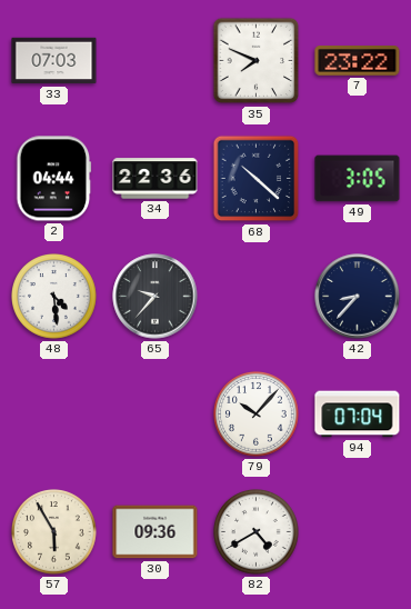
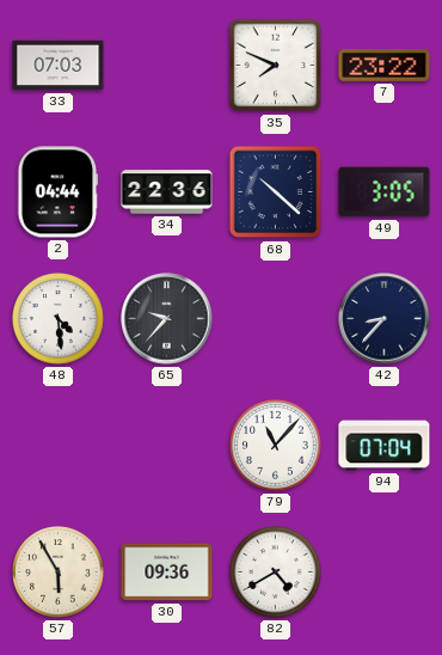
79: 10:07 -> 11:07
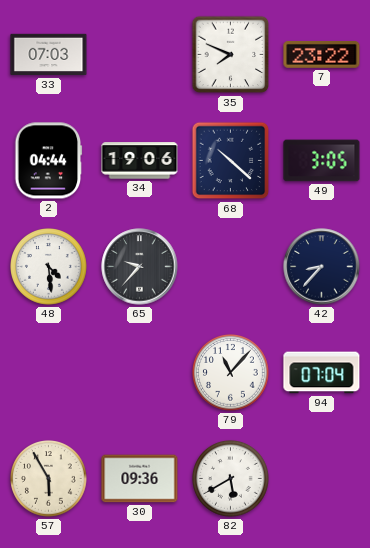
34: 22:36 -> 19:06
82: 4:40 -> 5:40
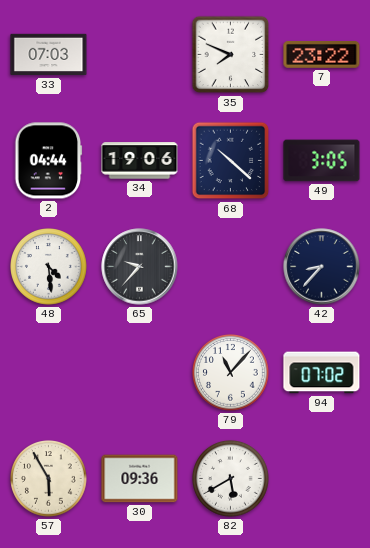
94: 07:04 -> 07:02
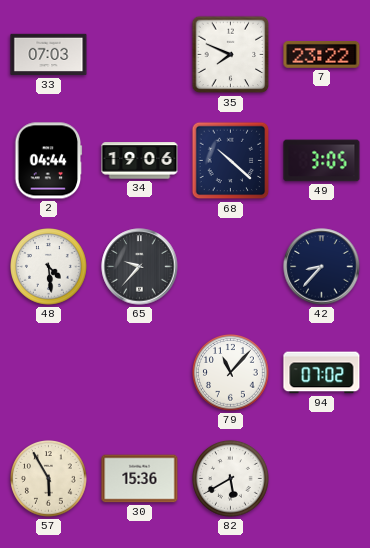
30: 09:36 -> 15:36
